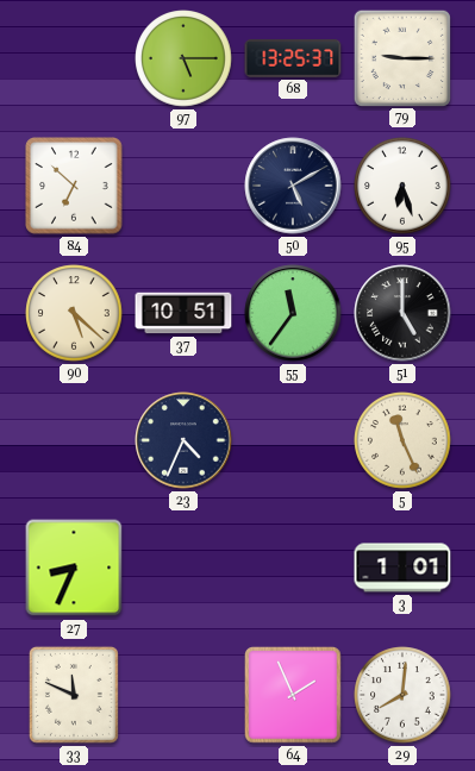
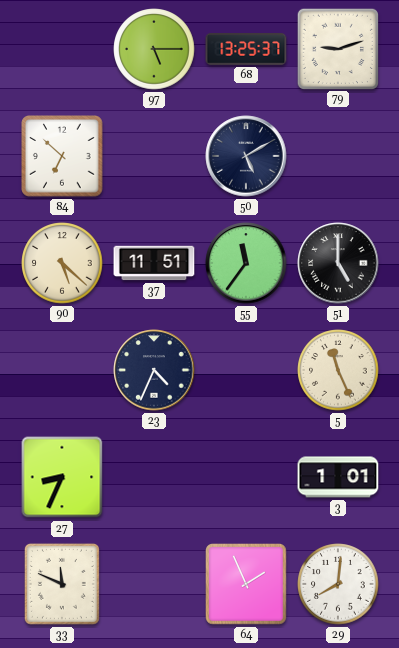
79: 9:15 -> 9:12
95: 6:27 -> none
37: 10:51 -> 11:51
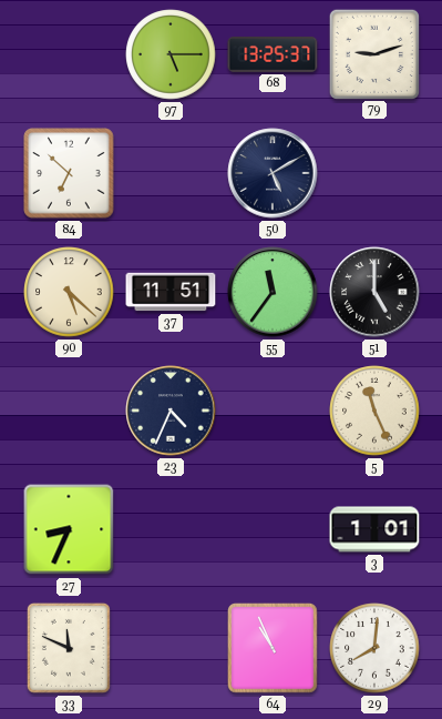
64: 1:56 -> 10:56
